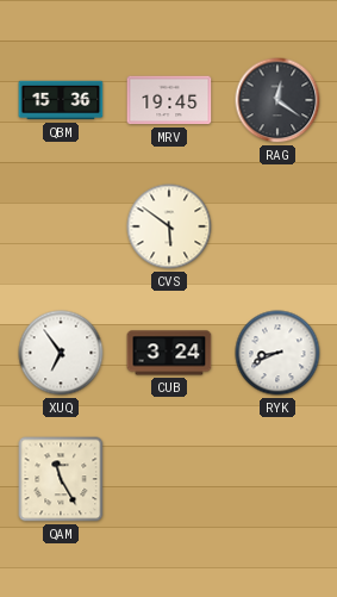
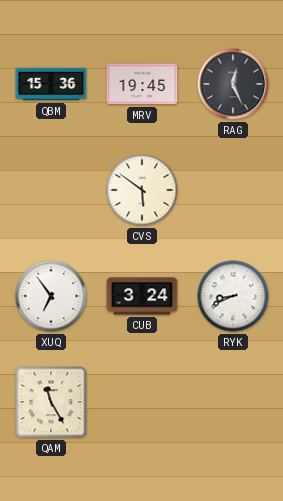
RAG: 12:21 -> 12:26
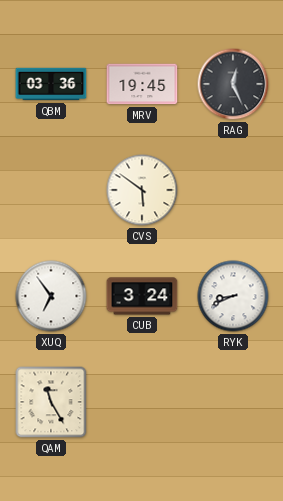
QBM: 15:36 -> 03:36
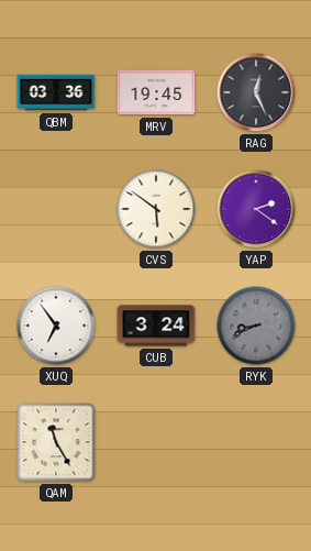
YAP: none -> 2:21
RYK dial: white -> grey
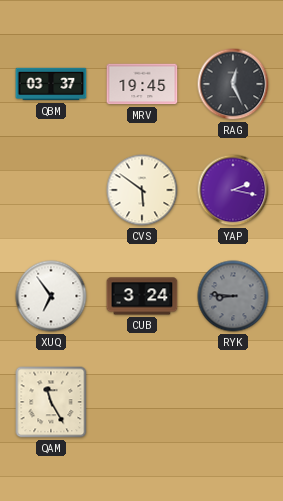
QBM: 03:36 -> 03:37
YAP: 2:21 -> 2:17
RYK: 8:41 -> 8:46
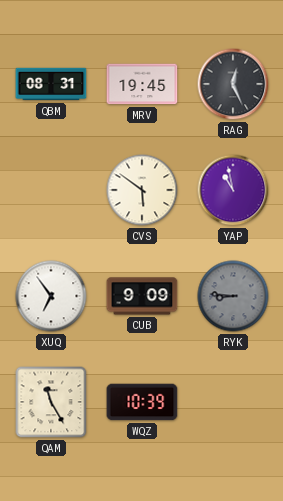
QBM: 03:37 -> 08:31
YAP: 2:17 -> 10:58
CUB: 3:24 -> 9:09
WQZ: none -> 10:39
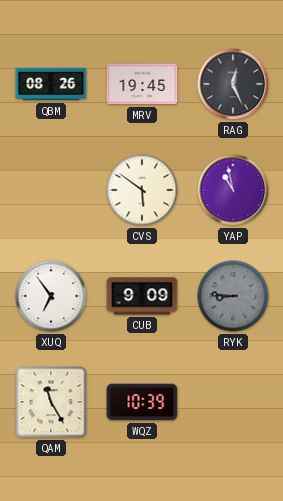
QBM: 08:31 -> 08:26
